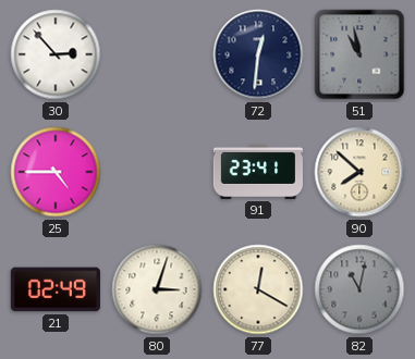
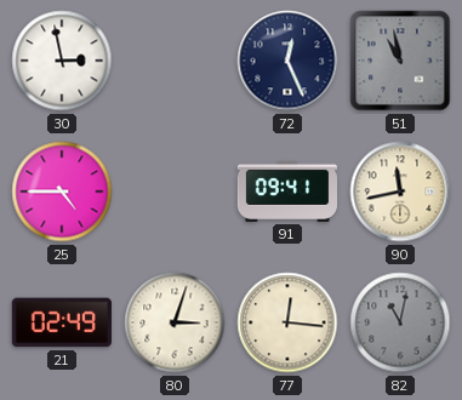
30: 2:53 -> 2:58
72: 12:31 -> 12:26
91: 23:41 -> 09:41
90: 7:52 -> 11:43
77: 12:20 -> 12:16
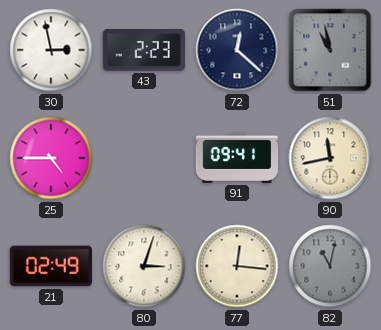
43: none -> 2:23
72: 12:26 -> 12:22
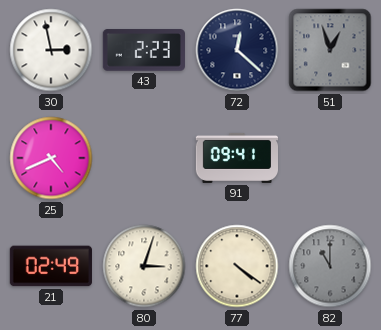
51: 10:58 -> 12:57
25: 4:45 -> 4:41
90: 11:43 -> none
77: 12:16 -> 4:21
82: 11:02 -> 11:00
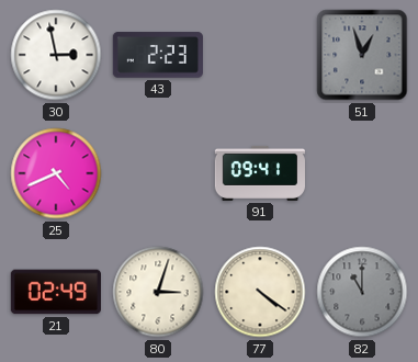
72: 12:22 -> none
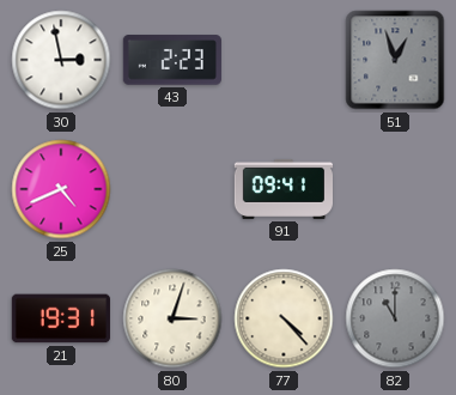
21: 02:49 -> 19:31
77: 4:21 -> 4:23
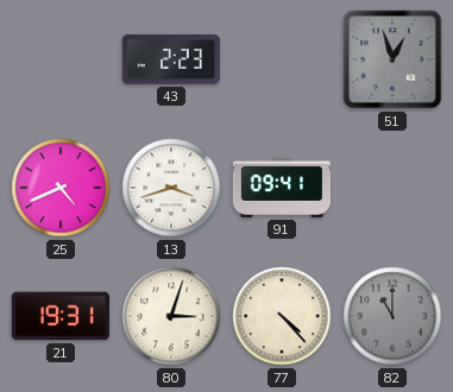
30: 2:58 -> none
13: none -> 3:42
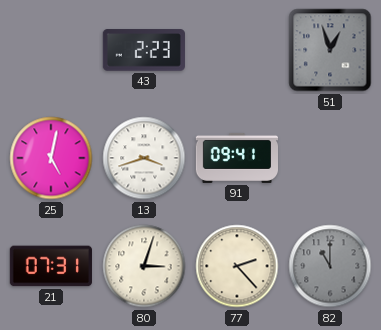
25: 4:41 -> 5:02
21: 19:31 -> 07:31
77: 4:23 -> 2:23
